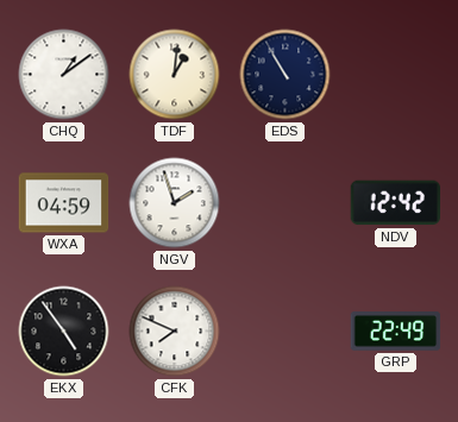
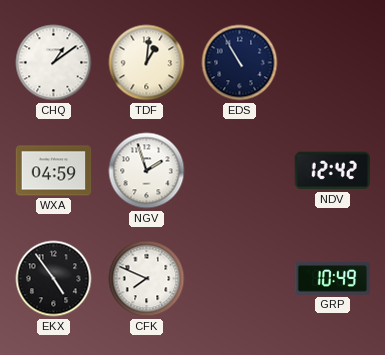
GRP: 22:49 -> 10:49
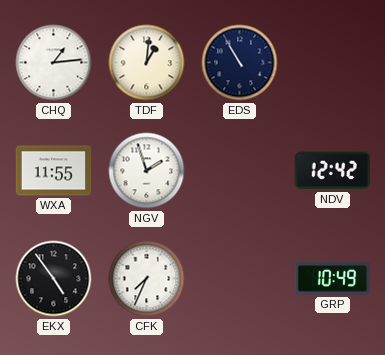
CHQ: 1:09 -> 1:14
WXA: 04:59 -> 11:55
CFK: 7:49 -> 7:34
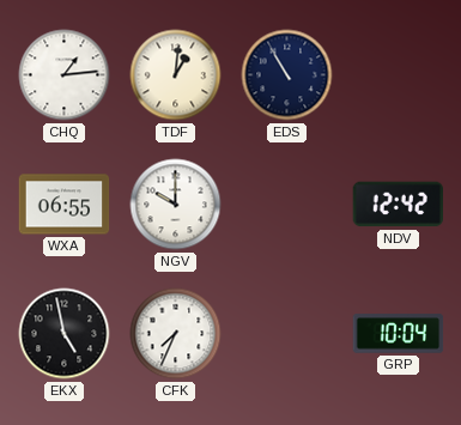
WXA: 11:55 -> 06:55
NGV: 1:57 -> 10:00
EKX: 4:54 -> 4:58
GRP: 10:49 -> 10:04
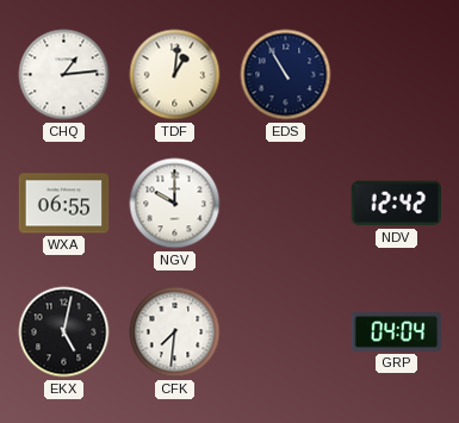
EKX: 4:58 -> 5:02
CFK: 7:34 -> 7:31
GRP: 10:04 -> 04:04
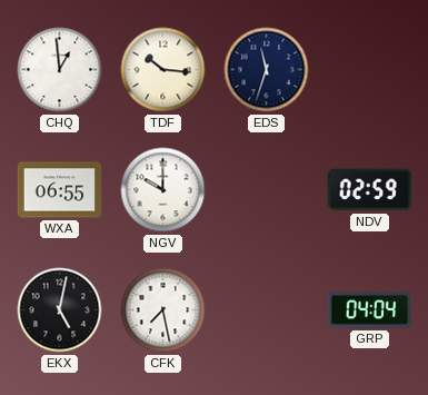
CHQ: 1:14 -> 12:59
TDF: 1:01 -> 10:16
EDS: 10:55 -> 11:33
NDV: 12:42 -> 02:59
CFK: 7:31 -> 7:28
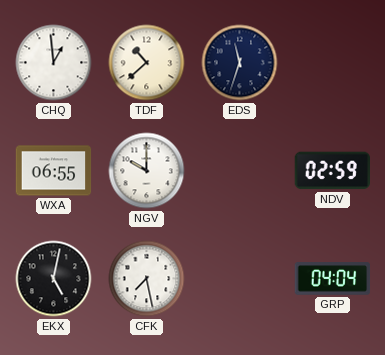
TDF: 10:16 -> 10:38
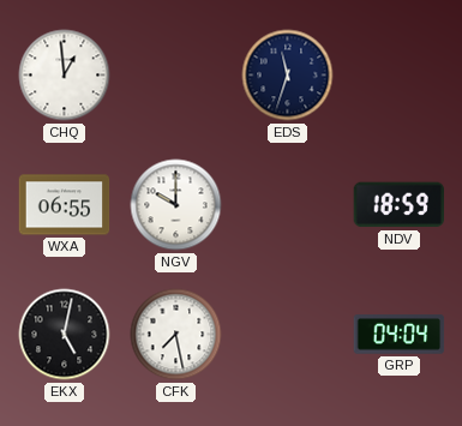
TDF: 10:38 -> none
NDV: 02:59 -> 18:59
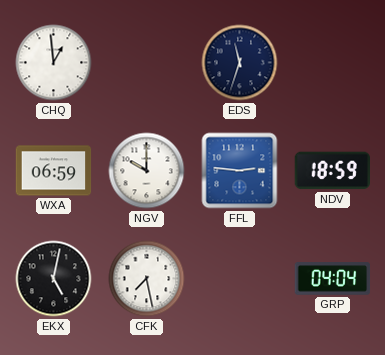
WXA: 06:55 -> 06:59
FFL: none -> 2:46
